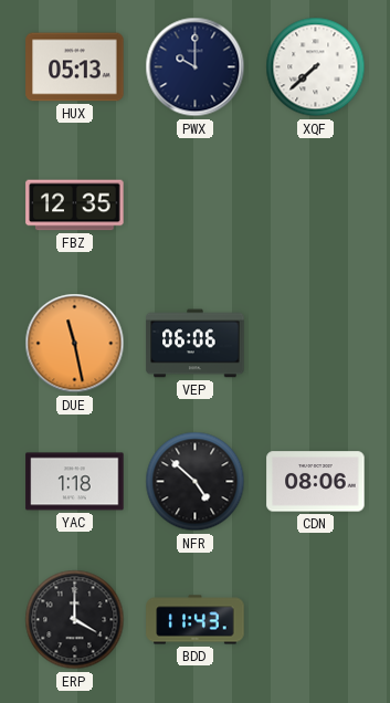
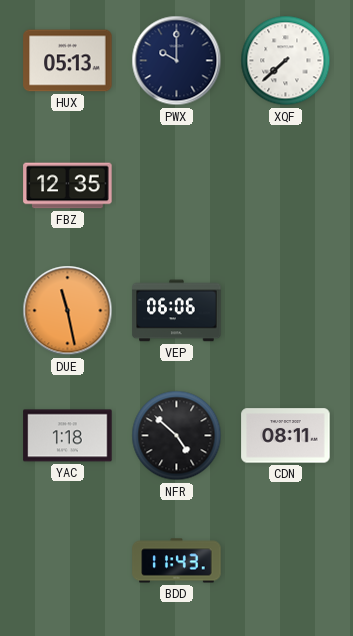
CDN: 08:06 -> 08:11
ERP: 4:00 -> none
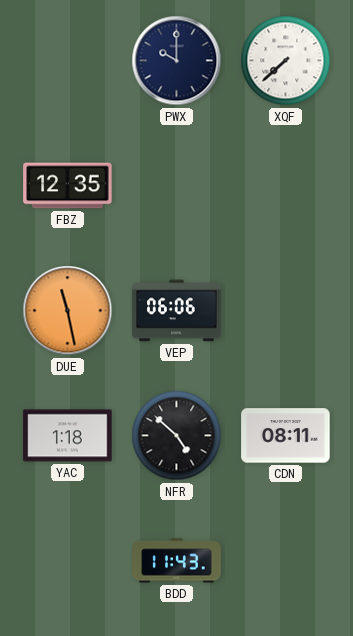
HUX: 05:13 -> none
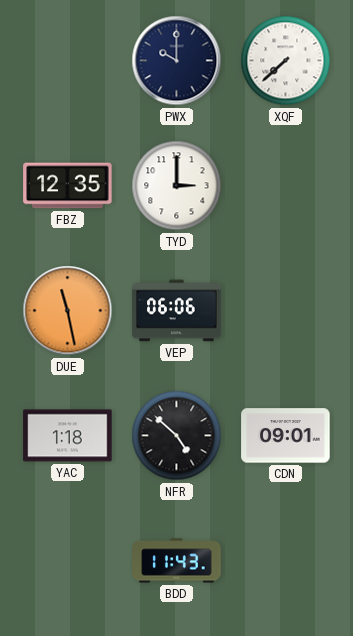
TYD: none -> 3:00
CDN: 08:11 -> 09:01
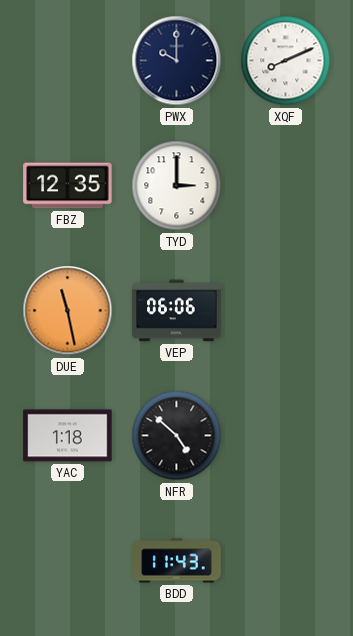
XQF: 7:38 -> 8:11
CDN: 09:01 -> none
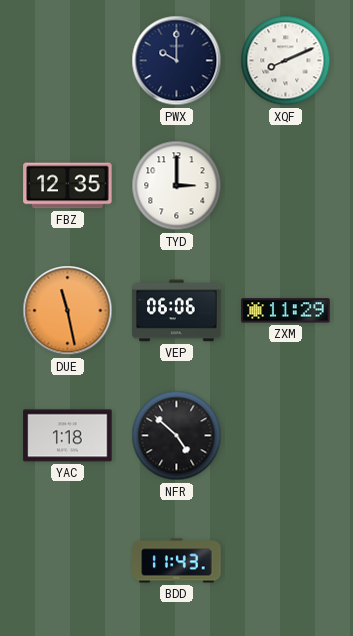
ZXM: none -> 11:29
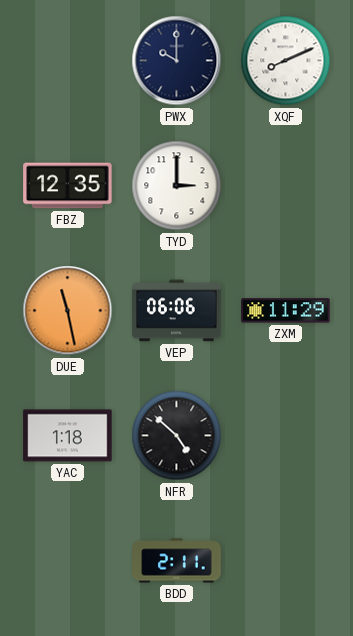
BDD: 11:43 -> 2:11
